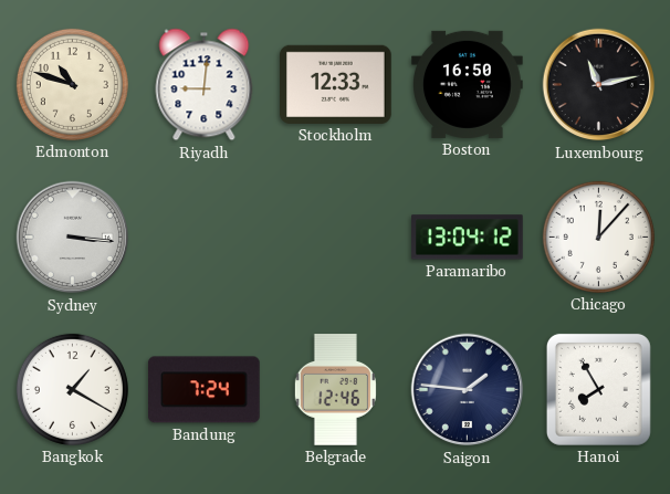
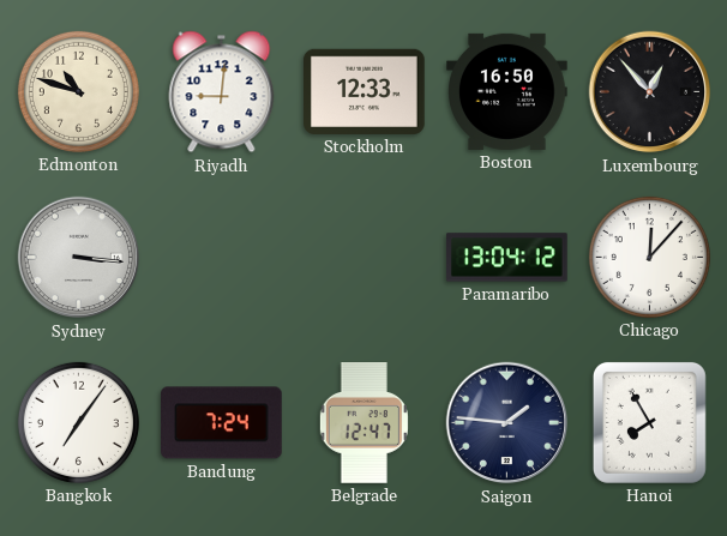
Luxembourg: 11:13 -> 12:53
Bangkok: 1:20 -> 7:06
Belgrade: 12:46 -> 12:47
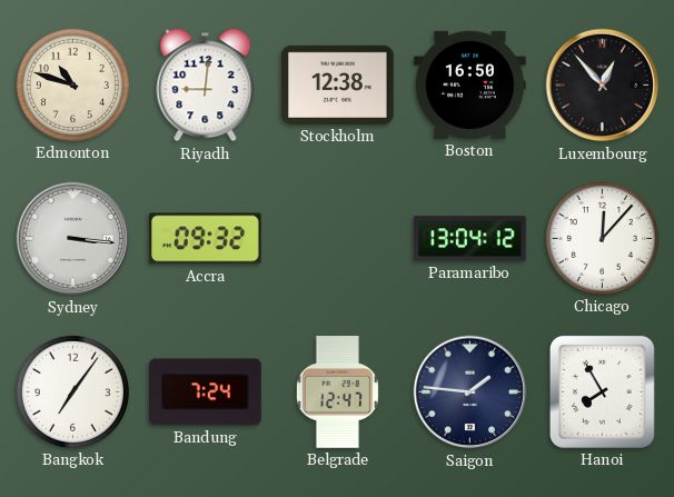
Stockholm: 12:33 -> 12:38
Accra: none -> 09:32
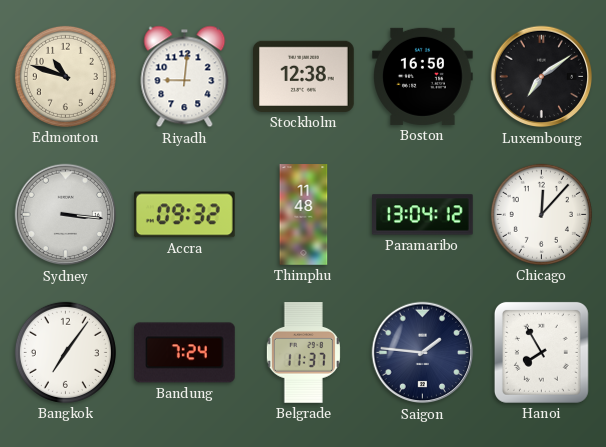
Luxembourg: 12:53 -> 7:09
Thimphu: none -> 11:48
Belgrade: 12:47 -> 11:37
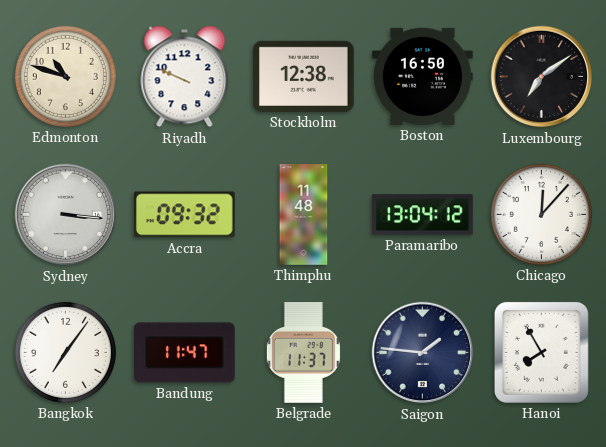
Riyadh: 9:01 -> 9:49
Bandung: 7:24 -> 11:47
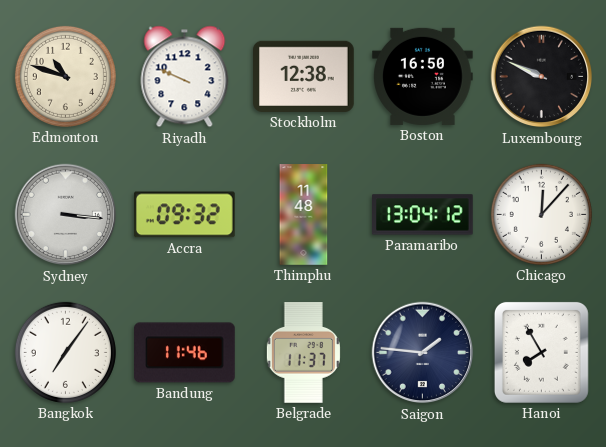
Luxembourg: 7:09 -> 9:49
Bandung: 11:47 -> 11:46
